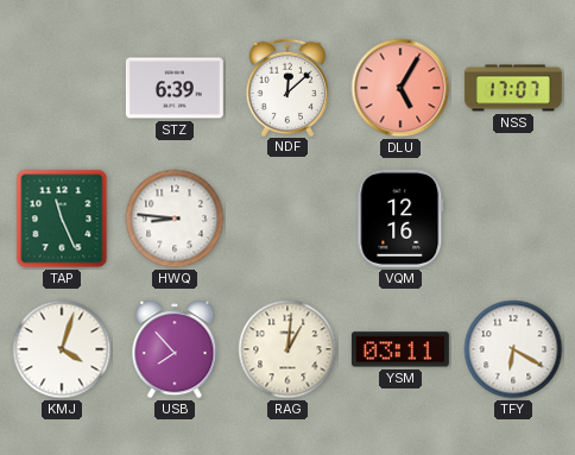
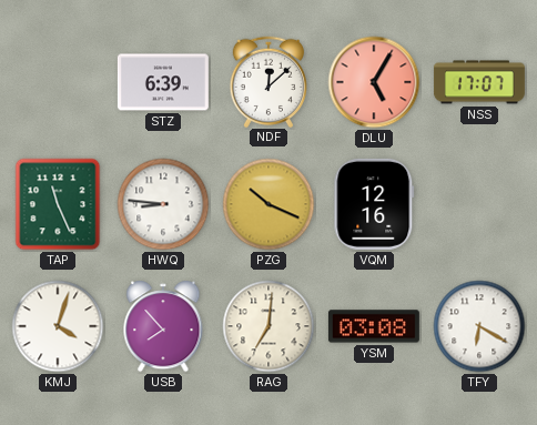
PZG: none -> 10:19
RAG: 1:01 -> 7:01
YSM: 03:11 -> 03:08
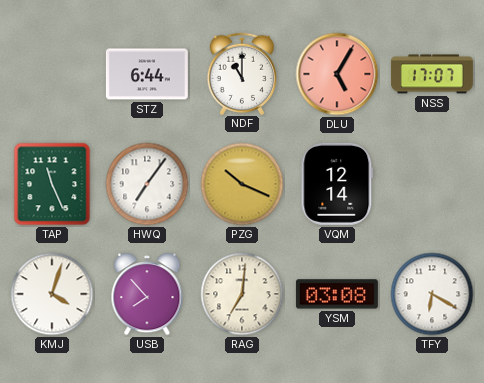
STZ: 6:39 -> 6:44
NDF: 12:08 -> 11:00
HWQ: 8:46 -> 7:06
VQM: 12:16 -> 12:14
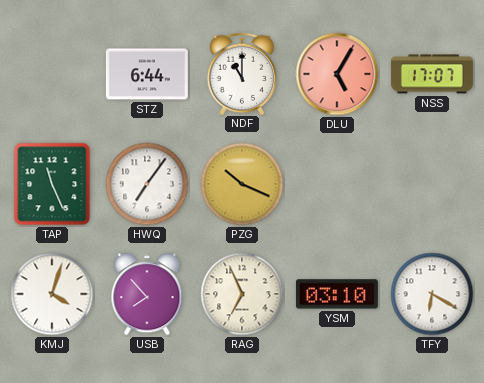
VQM: 12:14 -> none
RAG: 7:01 -> 6:56
YSM: 03:08 -> 03:10
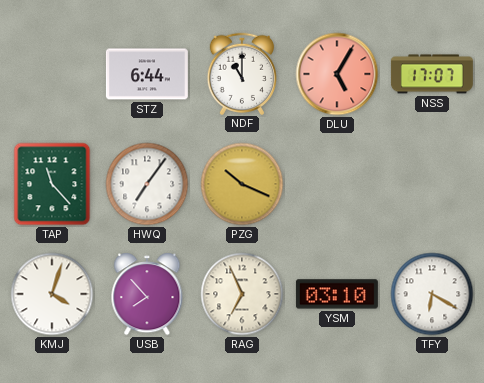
TAP: 11:26 -> 11:23
